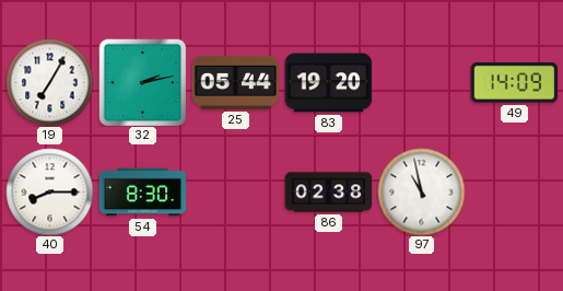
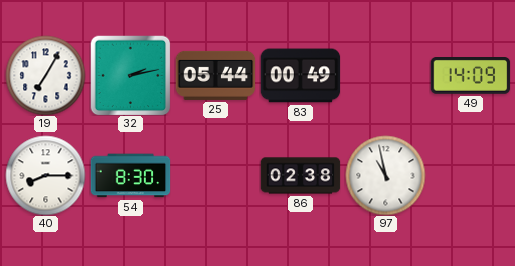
83: 19:20 -> 00:49
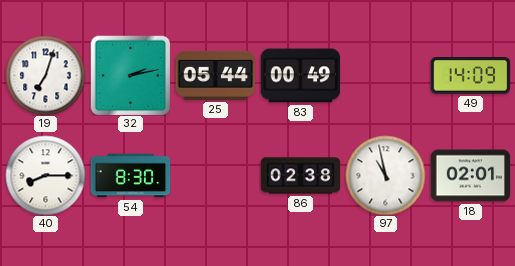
19: 7:05 -> 7:03
18: none -> 02:01
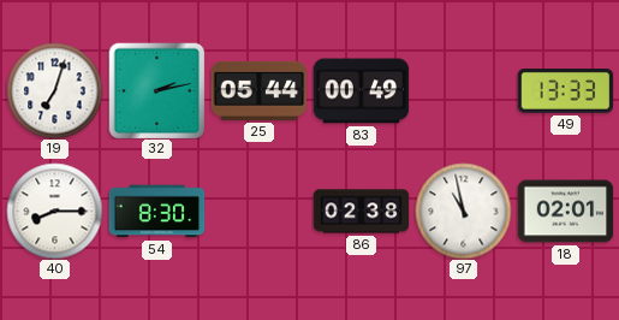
49: 14:09 -> 13:33
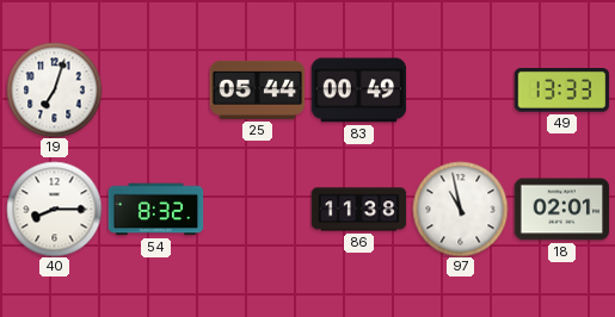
32: 2:13 -> none
54: 8:30 -> 8:32
86: 02:38 -> 11:38
